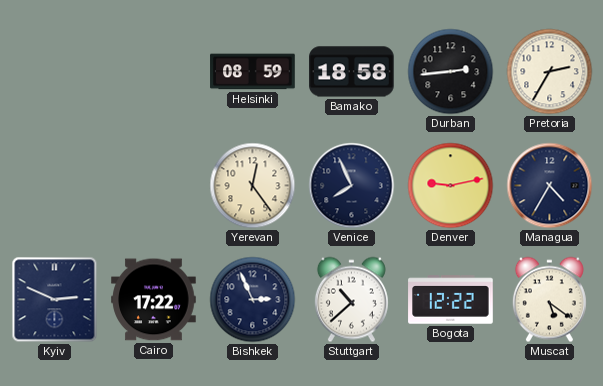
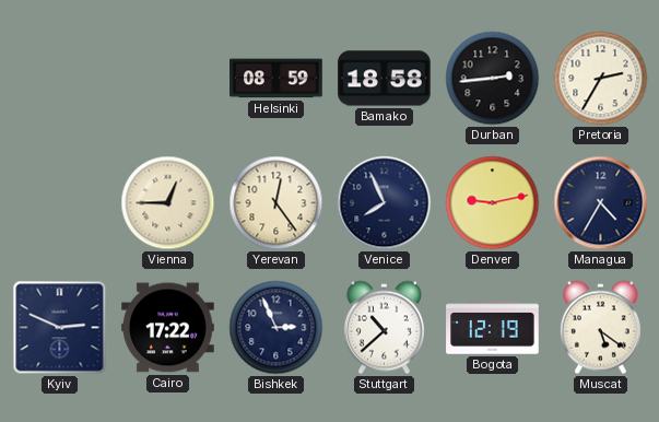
Vienna: none -> 12:45
Bogota: 12:22 -> 12:19
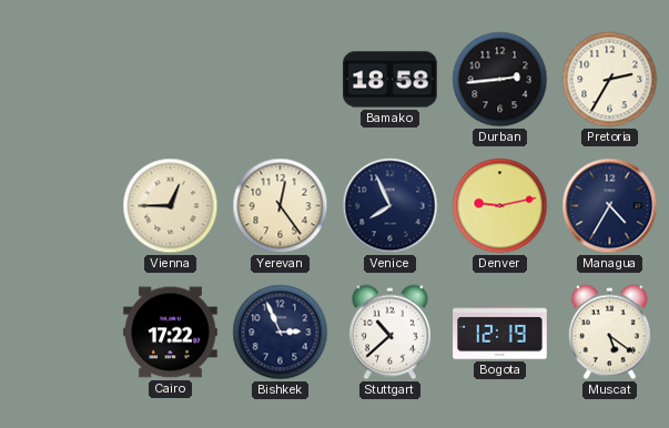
Helsinki: 08:59 -> none
Kyiv: 2:49 -> none
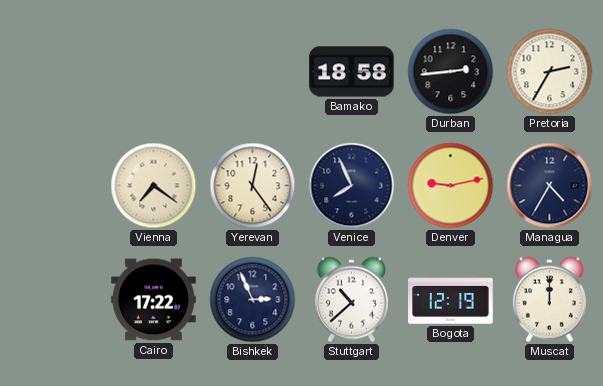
Vienna: 12:45 -> 7:21
Muscat: 5:21 -> 12:00
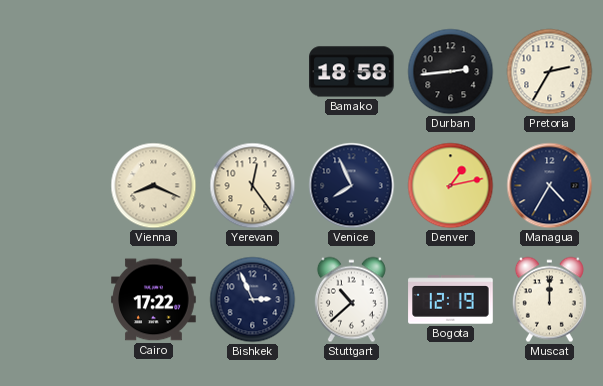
Vienna: 7:21 -> 8:19
Denver: 9:13 -> 1:13
